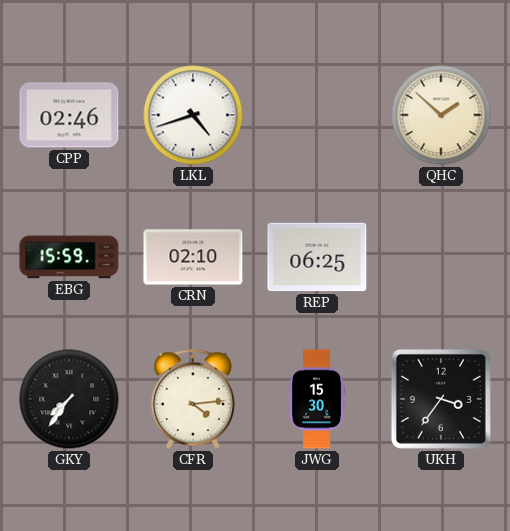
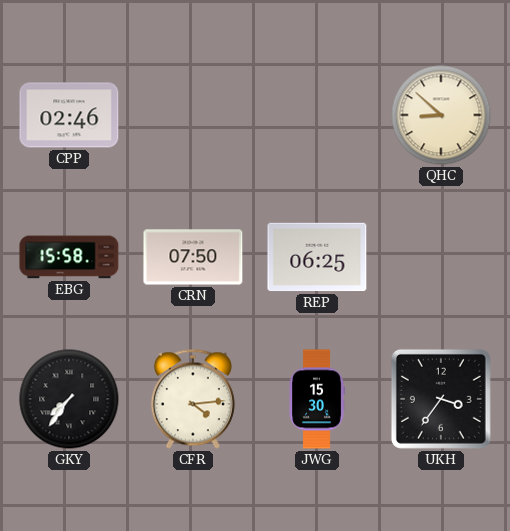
LKL: 4:42 -> none
QHC: 1:52 -> 8:52
EBG: 15:59 -> 15:58
CRN: 02:10 -> 07:50
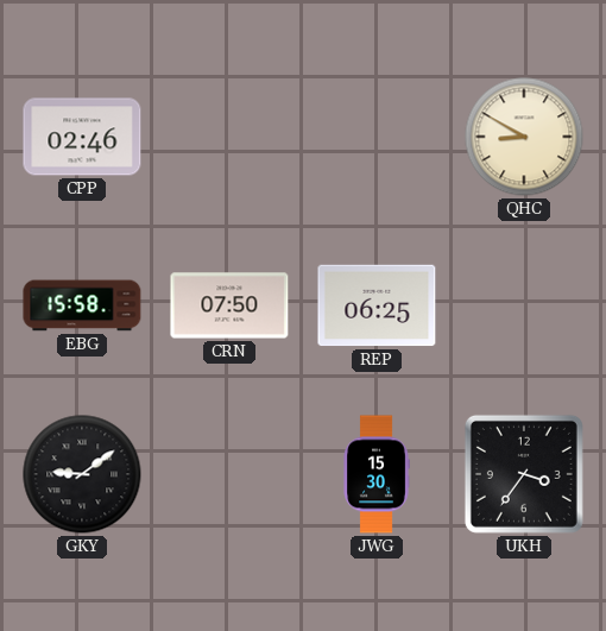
QHC: 8:52 -> 8:50
GKY: 7:36 -> 9:09
CFR: 4:14 -> none
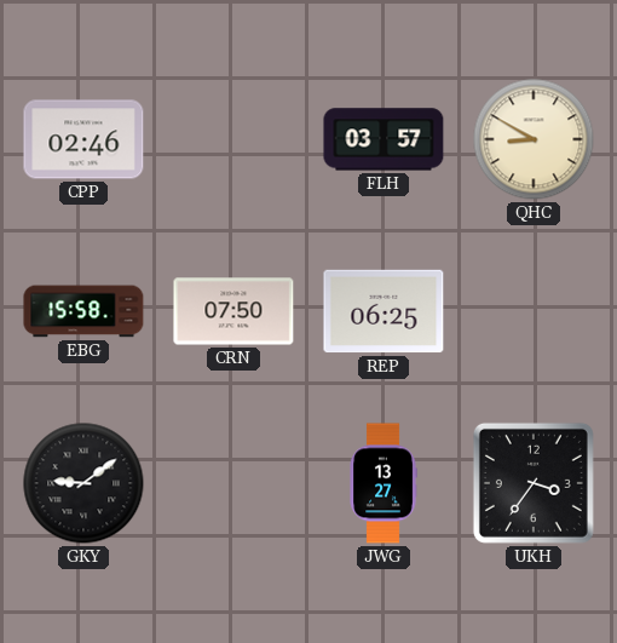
FLH: none -> 03:57
JWG: 15:30 -> 13:27
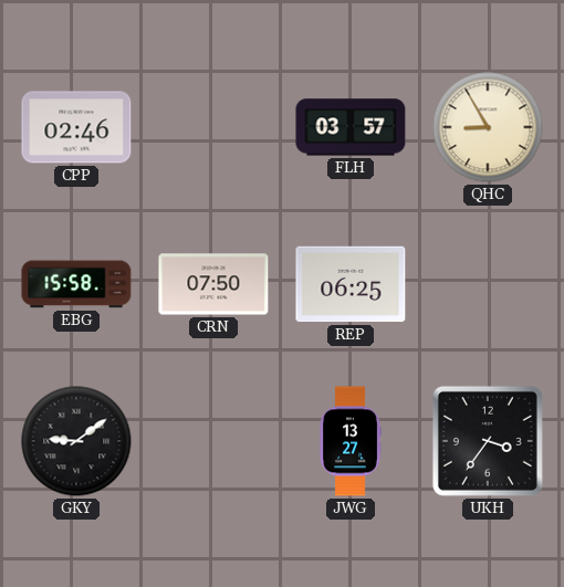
QHC: 8:50 -> 8:55
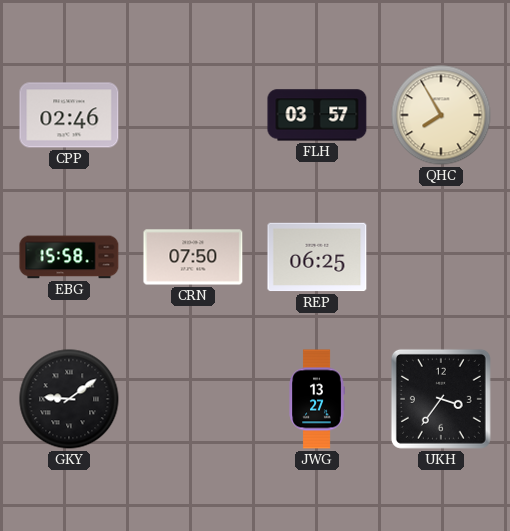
QHC: 8:55 -> 7:55
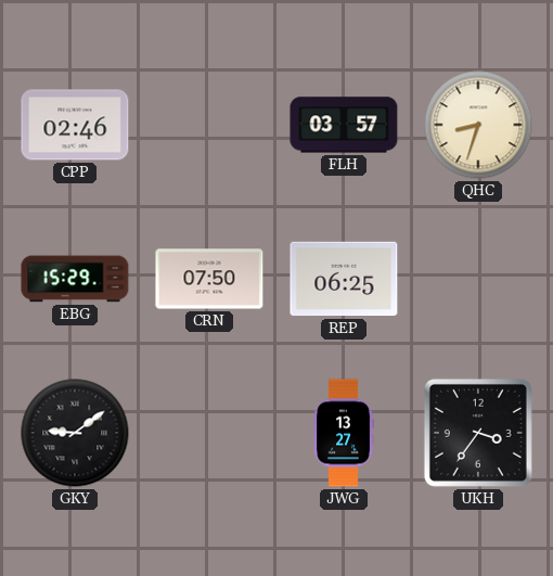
QHC: 7:55 -> 8:33
EBG: 15:58 -> 15:29
